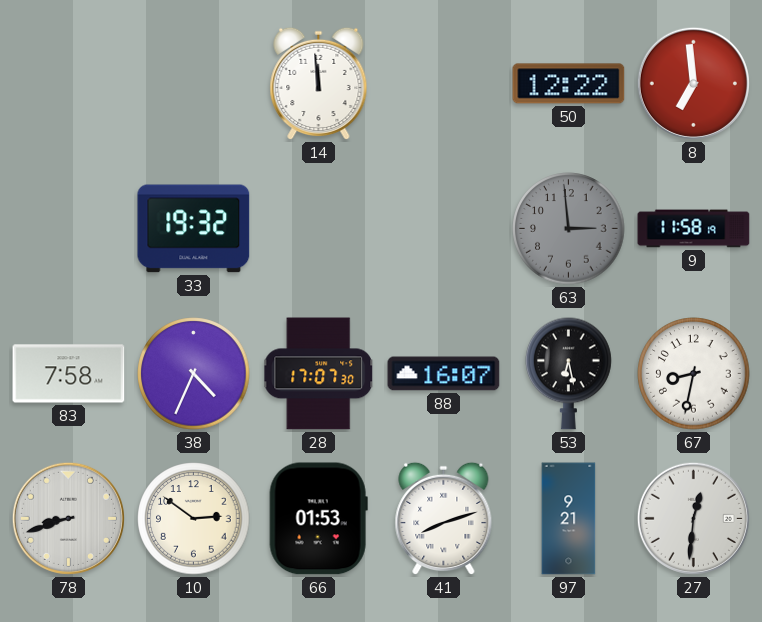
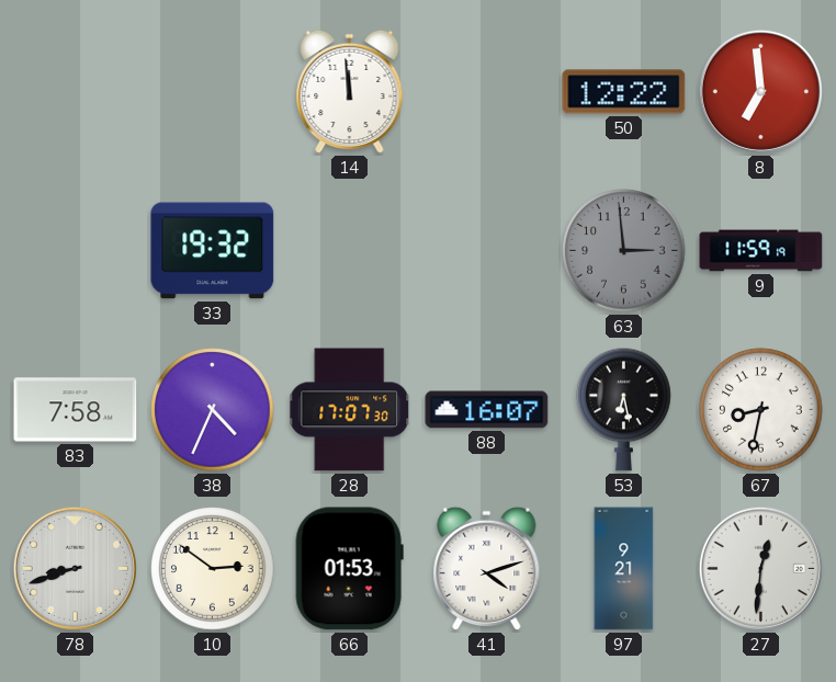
9: 11:58 -> 11:59
41: 8:12 -> 4:12
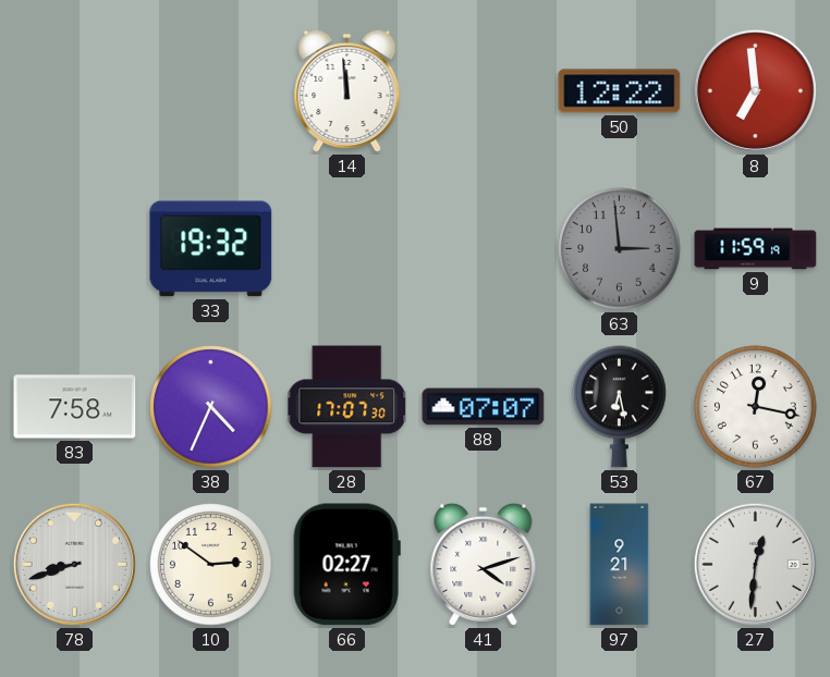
88: 16:07 -> 07:07
67: 8:32 -> 12:17
66: 01:53 -> 02:27
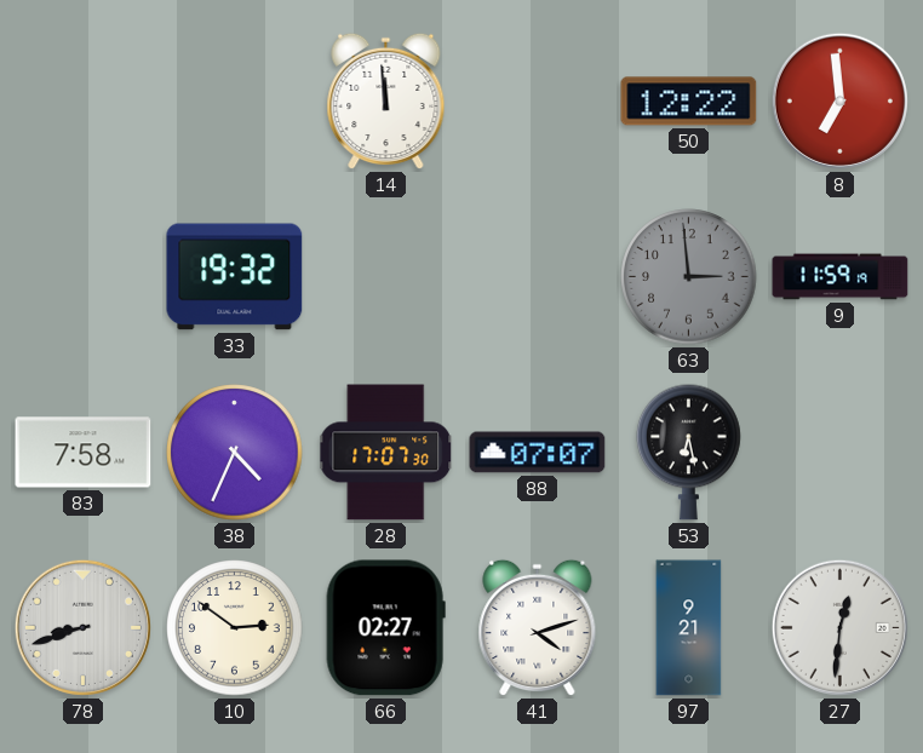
67: 12:17 -> none
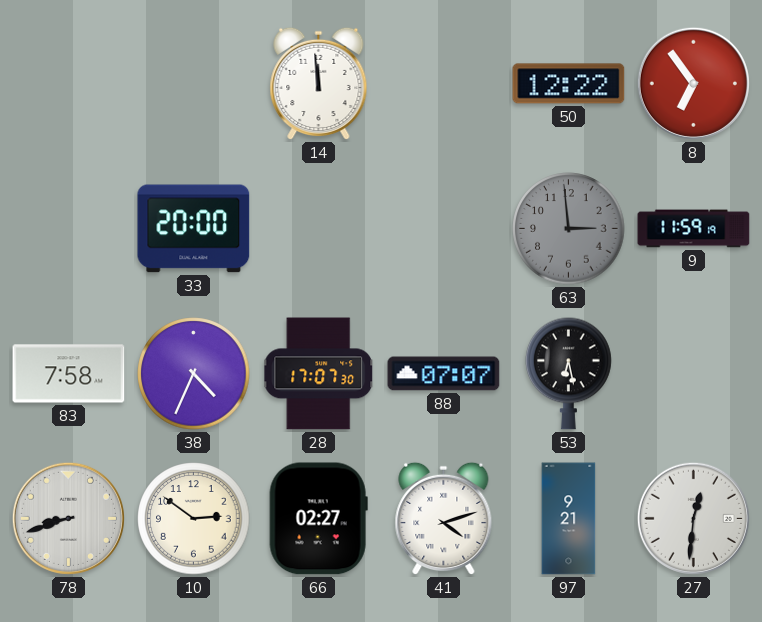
8: 6:59 -> 6:54
33: 19:32 -> 20:00
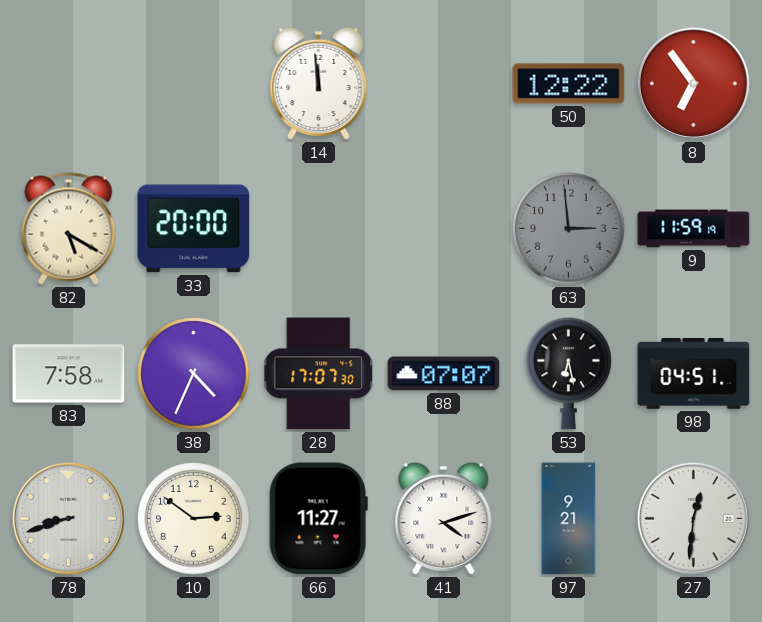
82: none -> 5:20
98: none -> 04:51
66: 02:27 -> 11:27
